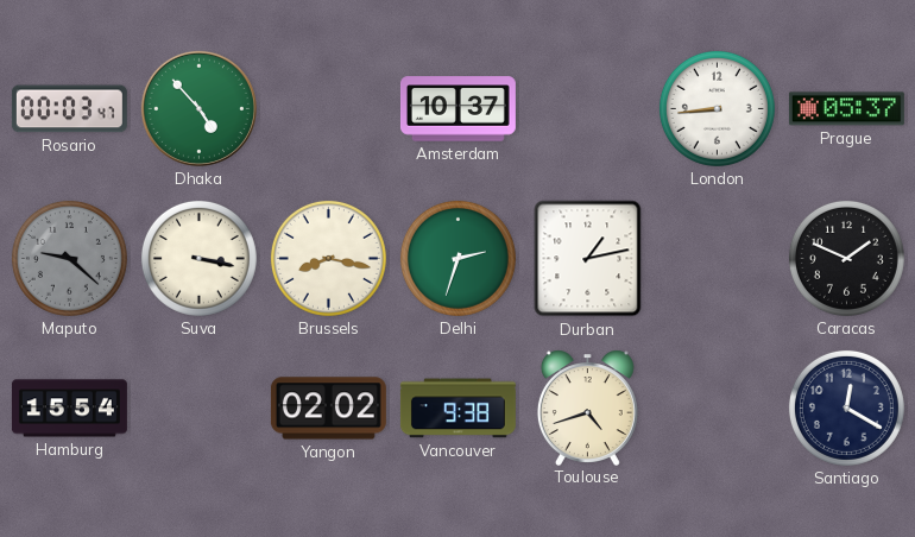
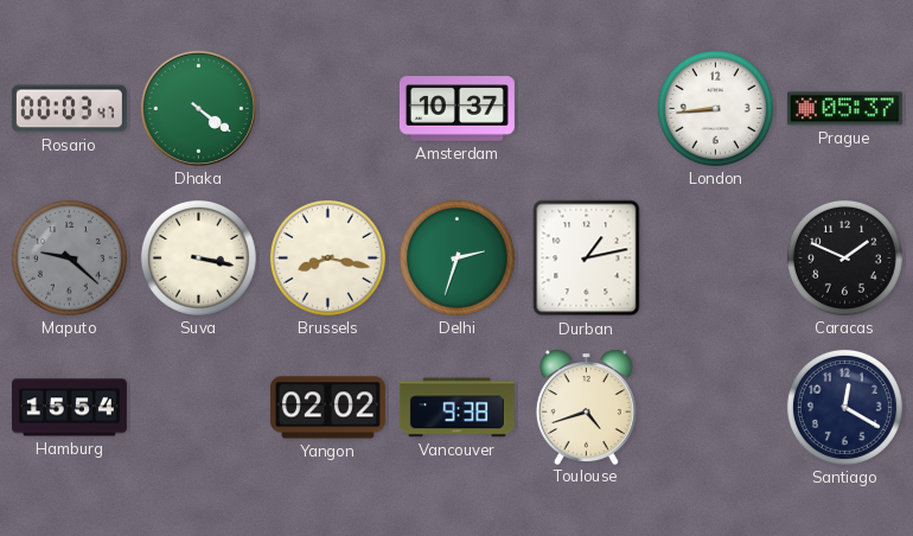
Dhaka: 4:53 -> 4:21
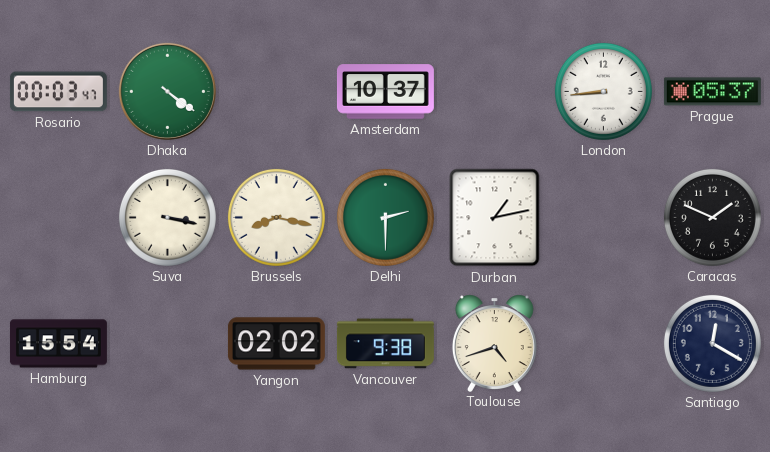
Maputo: 9:22 -> none
Delhi: 2:33 -> 2:30
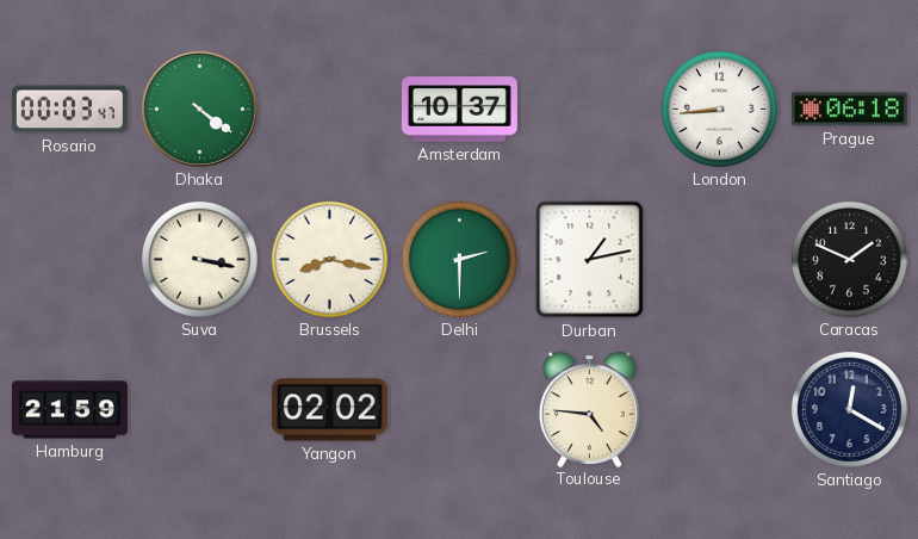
Prague: 05:37 -> 06:18
Hamburg: 15:54 -> 21:59
Vancouver: 9:38 -> none
Toulouse: 4:42 -> 4:46
